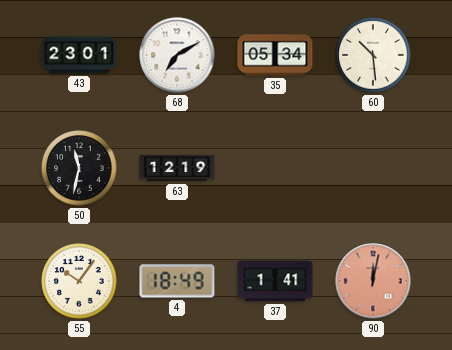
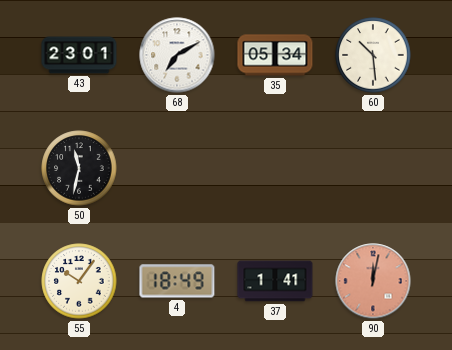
63: 12:19 -> none
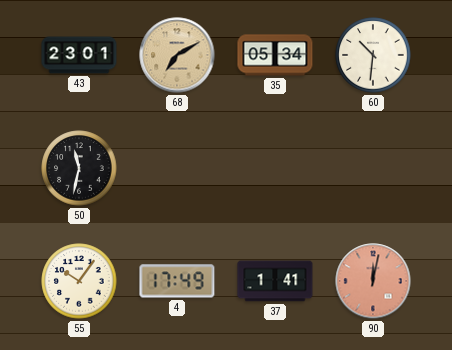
68 dial: white -> champagne
60: 10:29 -> 10:31
4: 18:49 -> 17:49
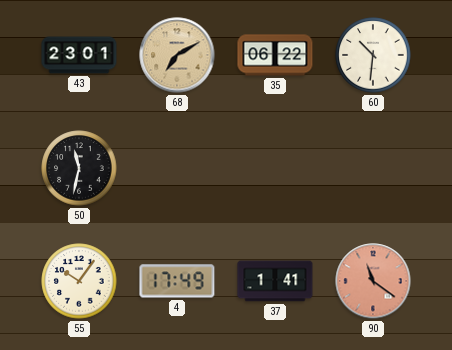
35: 05:34 -> 06:22
90: 12:02 -> 11:21
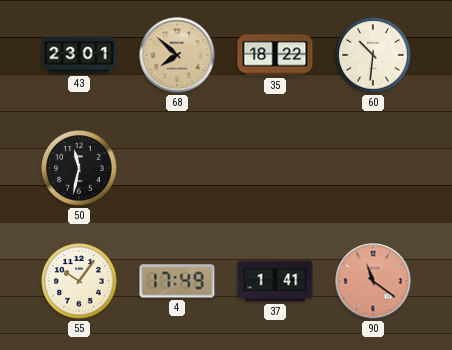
68: 7:10 -> 7:52
35: 06:22 -> 18:22
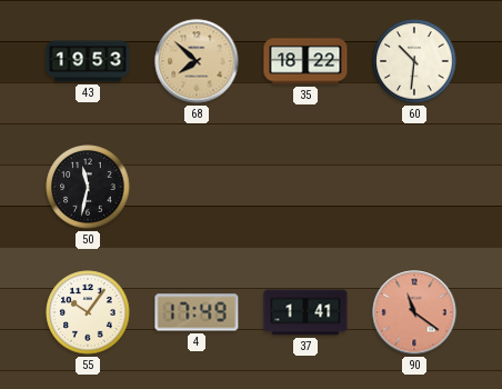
43: 23:01 -> 19:53
